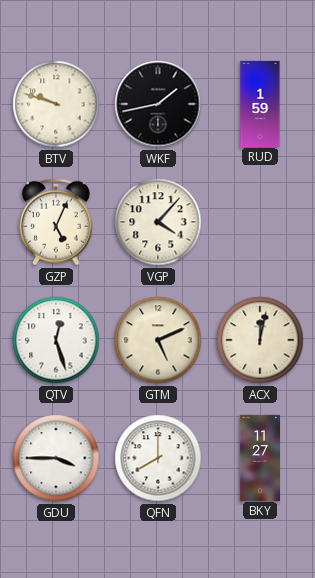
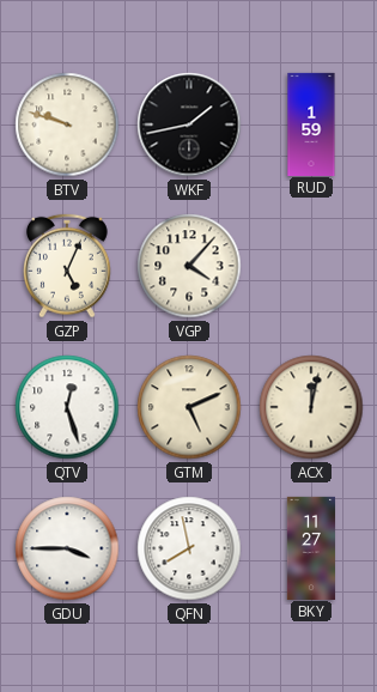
QFN: 8:00 -> 7:58
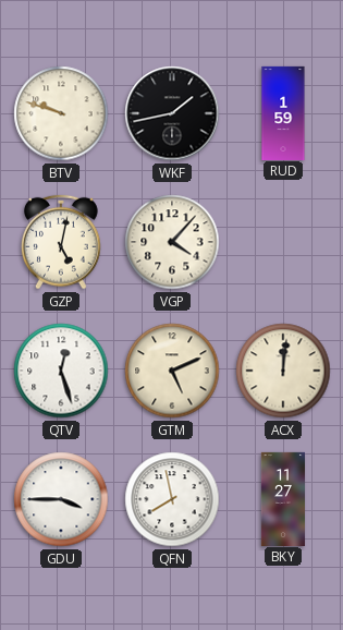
GZP: 5:04 -> 5:02
ACX: 12:02 -> 12:01
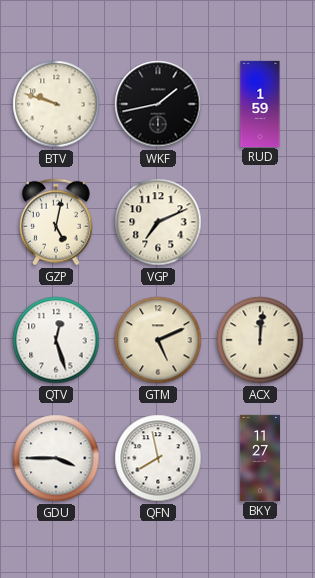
VGP: 4:07 -> 7:11
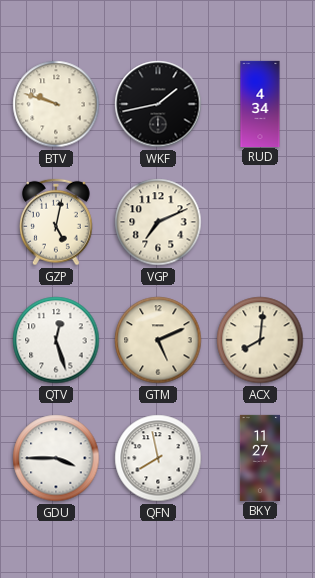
RUD: 1:59 -> 4:34
ACX: 12:01 -> 8:01
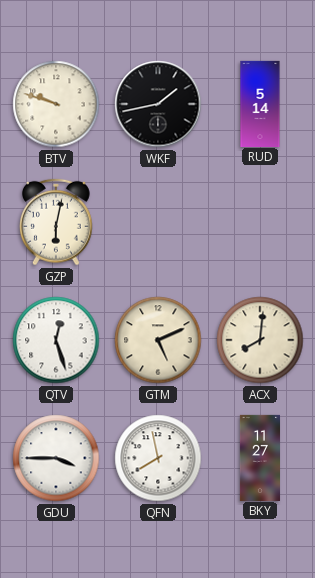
RUD: 4:34 -> 5:14
GZP: 5:02 -> 6:02
VGP: 7:11 -> none
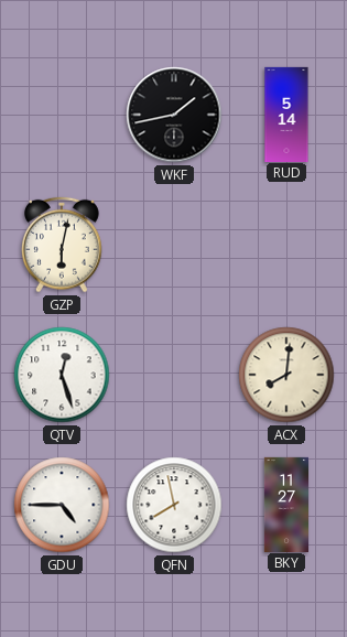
BTV: 9:48 -> none
GTM: 5:11 -> none
GDU: 3:45 -> 4:45
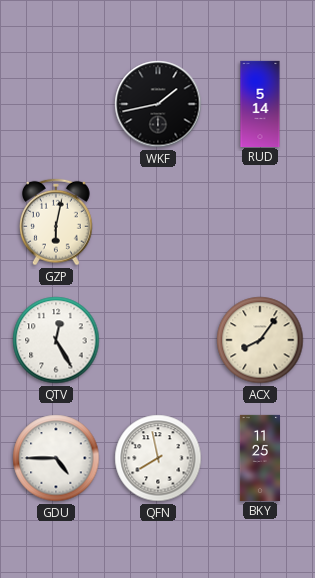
QTV: 12:27 -> 12:25
ACX: 8:01 -> 8:06
BKY: 11:27 -> 11:25
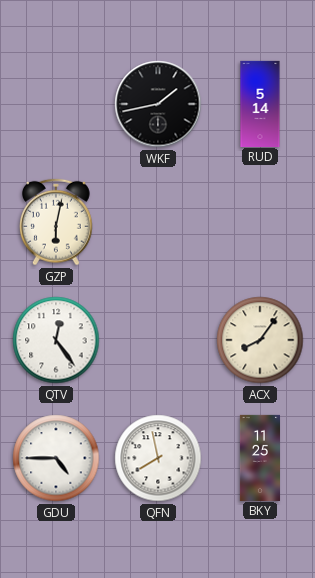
QTV: 12:25 -> 12:24
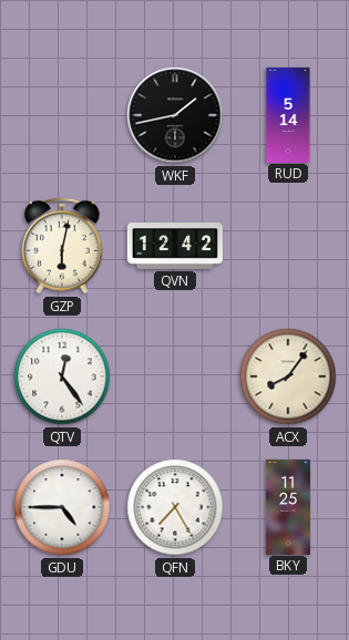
QVN: none -> 12:42
QFN: 7:58 -> 7:25
